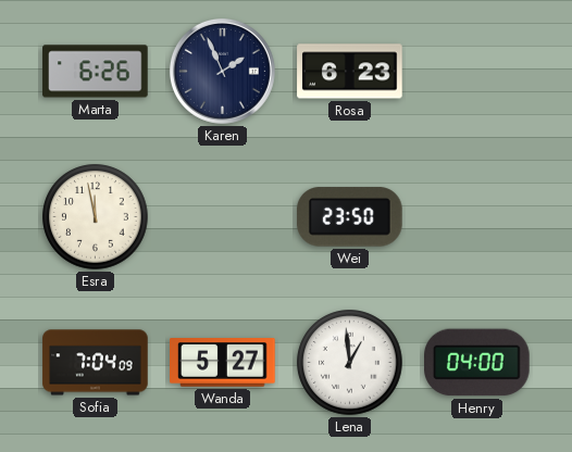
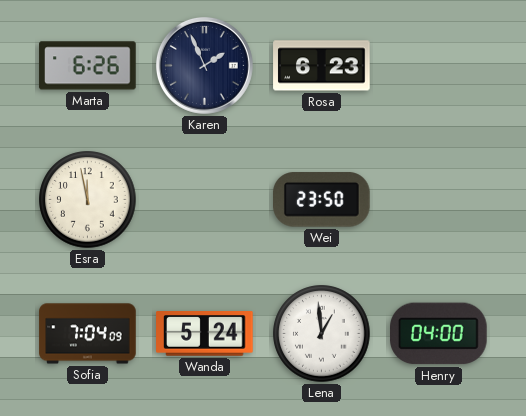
Wanda: 5:27 -> 5:24
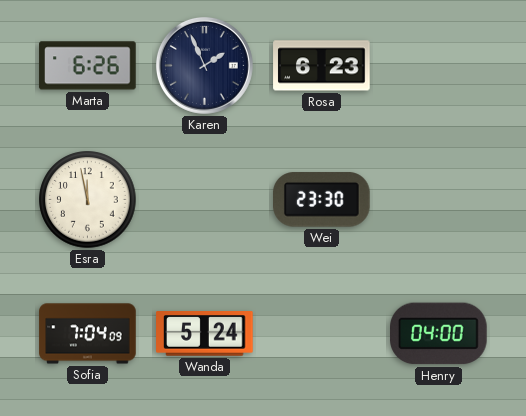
Wei: 23:50 -> 23:30
Lena: 12:59 -> none
